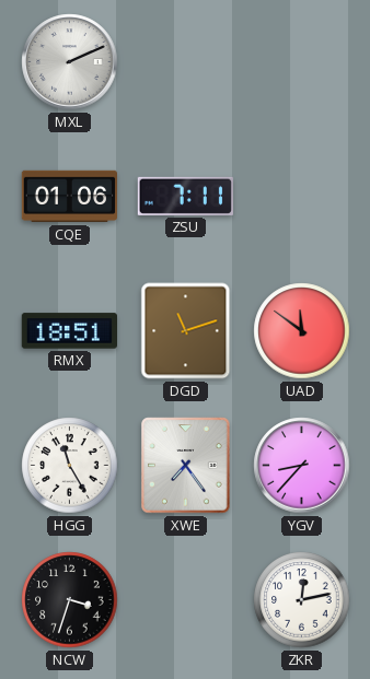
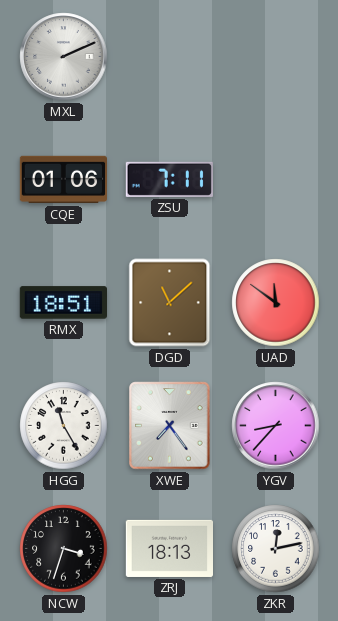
DGD: 11:12 -> 11:08
ZRJ: none -> 18:13
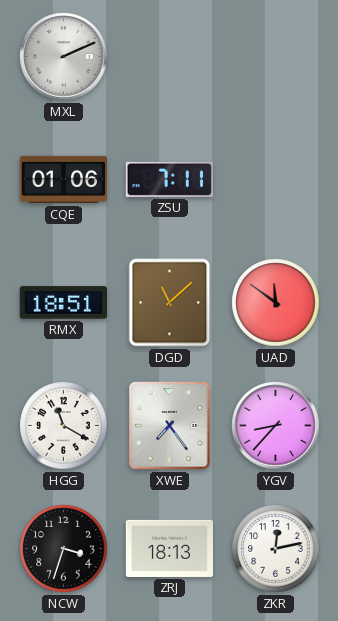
HGG: 11:25 -> 11:20
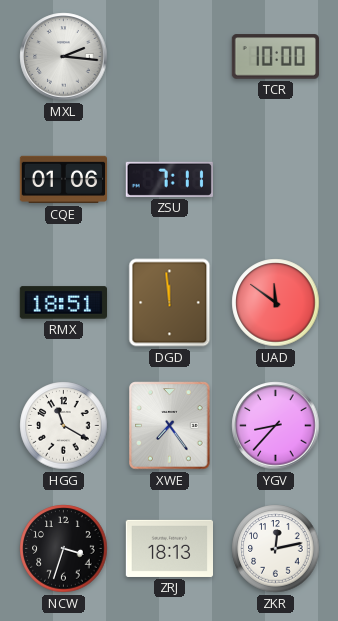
MXL: 2:11 -> 2:16
TCR: none -> 10:00
DGD: 11:08 -> 11:59
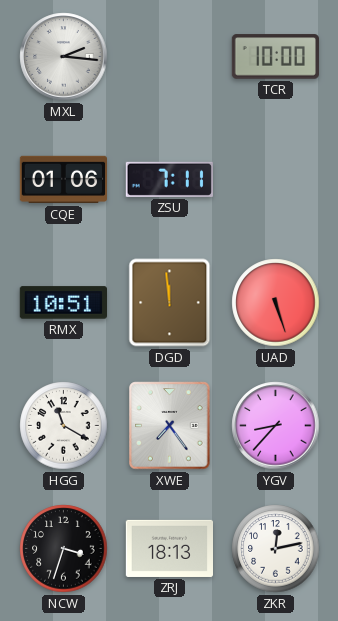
RMX: 18:51 -> 10:51
UAD: 11:51 -> 5:27
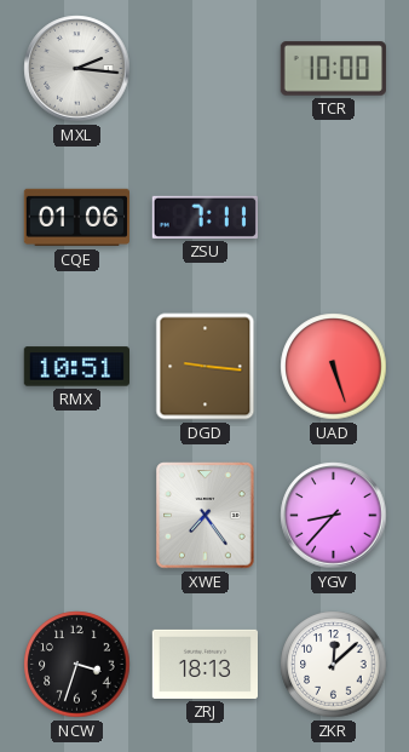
DGD: 11:59 -> 9:16
HGG: 11:20 -> none
ZKR: 12:13 -> 12:08
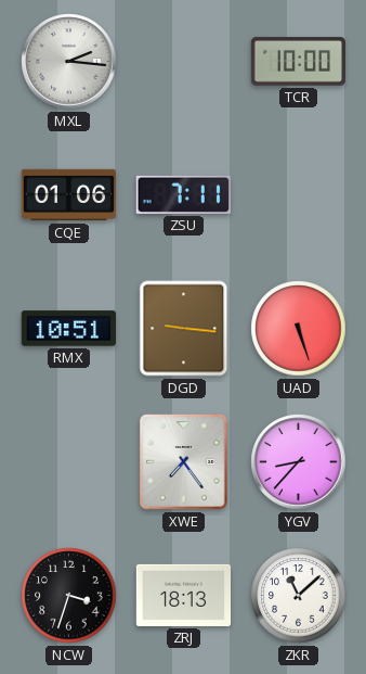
ZKR: 12:08 -> 11:08
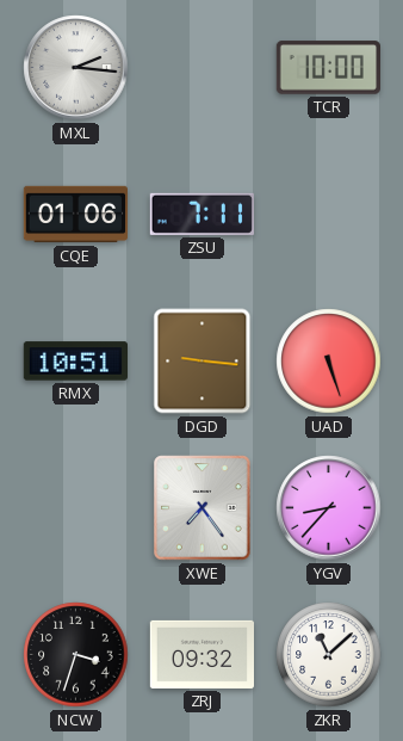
ZRJ: 18:13 -> 09:32
